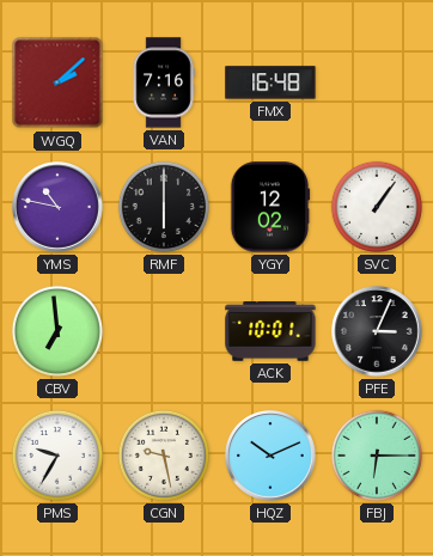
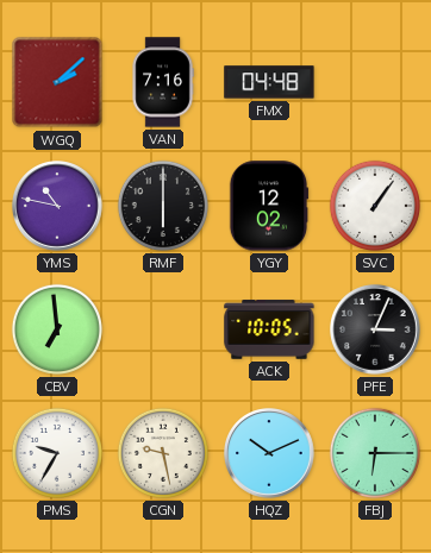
FMX: 16:48 -> 04:48
ACK: 10:01 -> 10:05
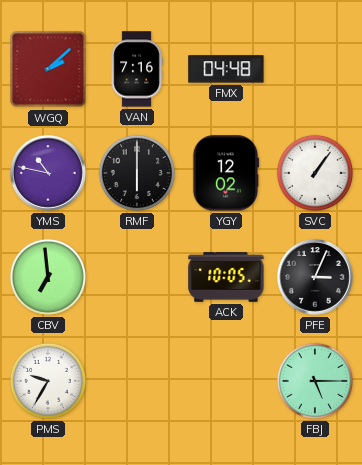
CGN: 9:28 -> none
HQZ: 10:11 -> none
FBJ: 6:15 -> 5:15
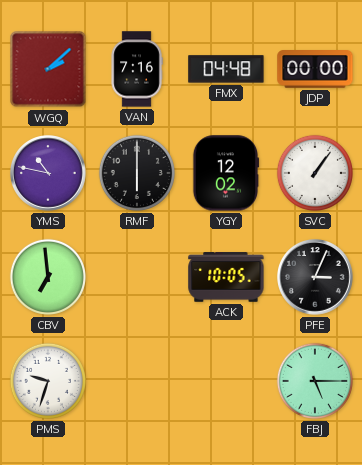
JDP: none -> 00:00
PMS: 9:35 -> 9:33
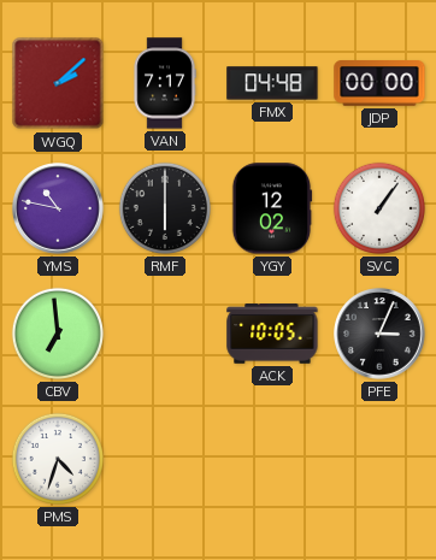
VAN: 7:16 -> 7:17
PMS: 9:33 -> 4:33
FBJ: 5:15 -> none
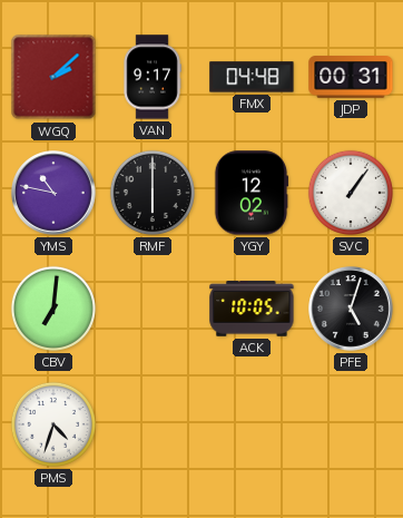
VAN: 7:17 -> 9:17
JDP: 00:00 -> 00:31
CBV: 6:59 -> 7:01
PFE: 3:04 -> 5:03
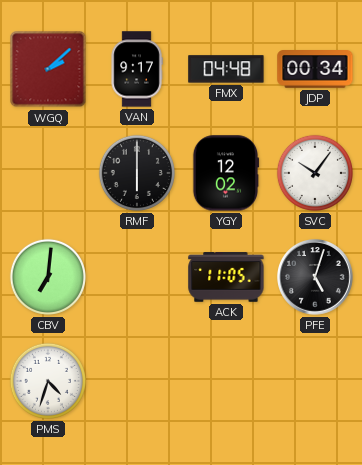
JDP: 00:31 -> 00:34
YMS: 10:47 -> none
SVC: 1:06 -> 10:06
ACK: 10:05 -> 11:05
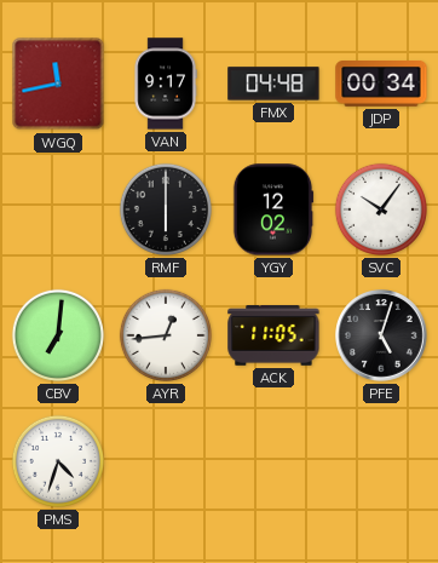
WGQ: 2:08 -> 11:43
AYR: none -> 12:44
